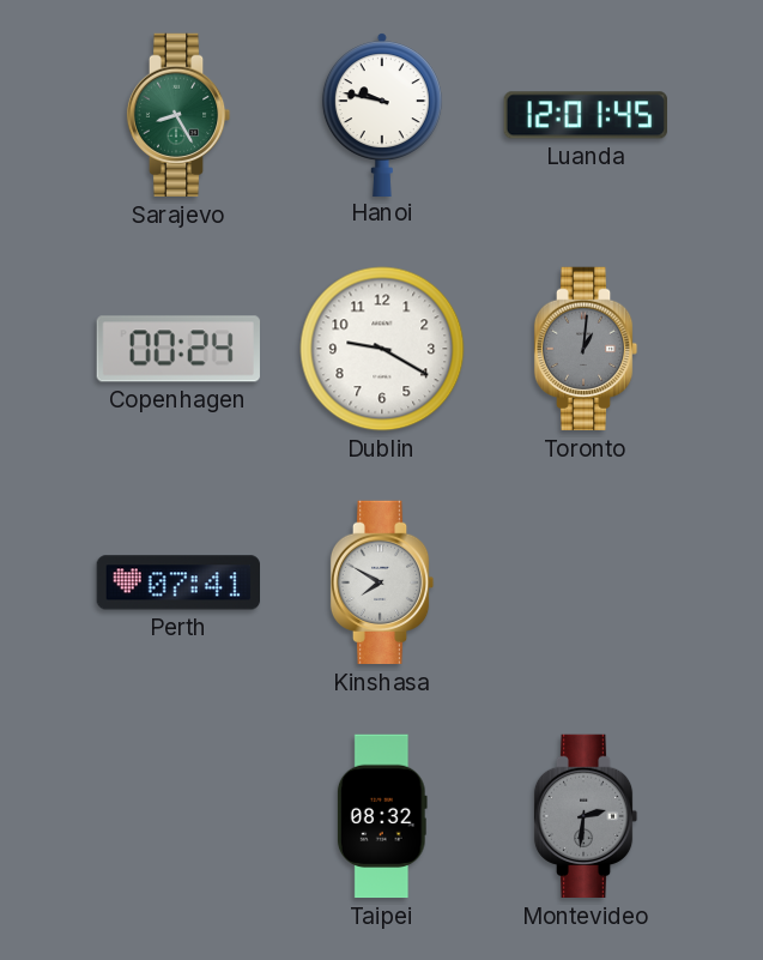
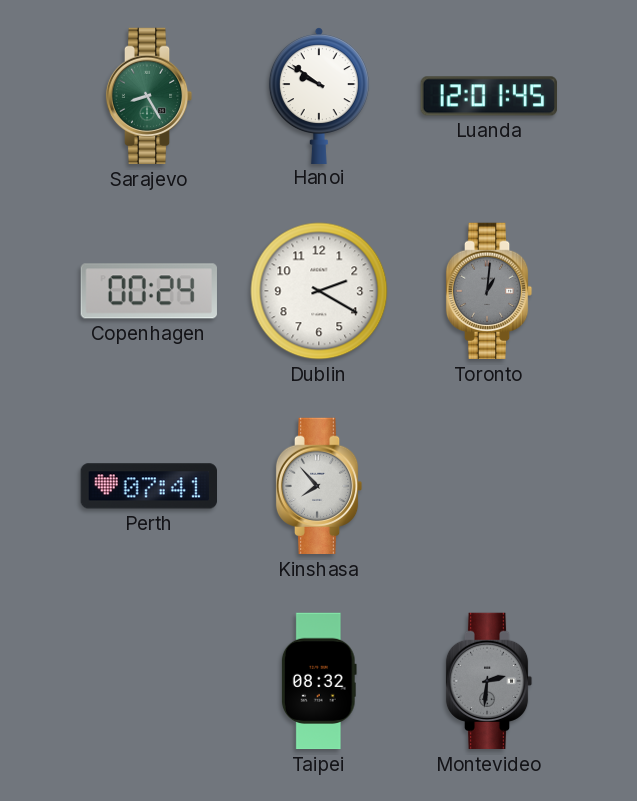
Hanoi: 9:47 -> 9:51
Dublin: 9:20 -> 2:20
Kinshasa: 7:50 -> 7:53
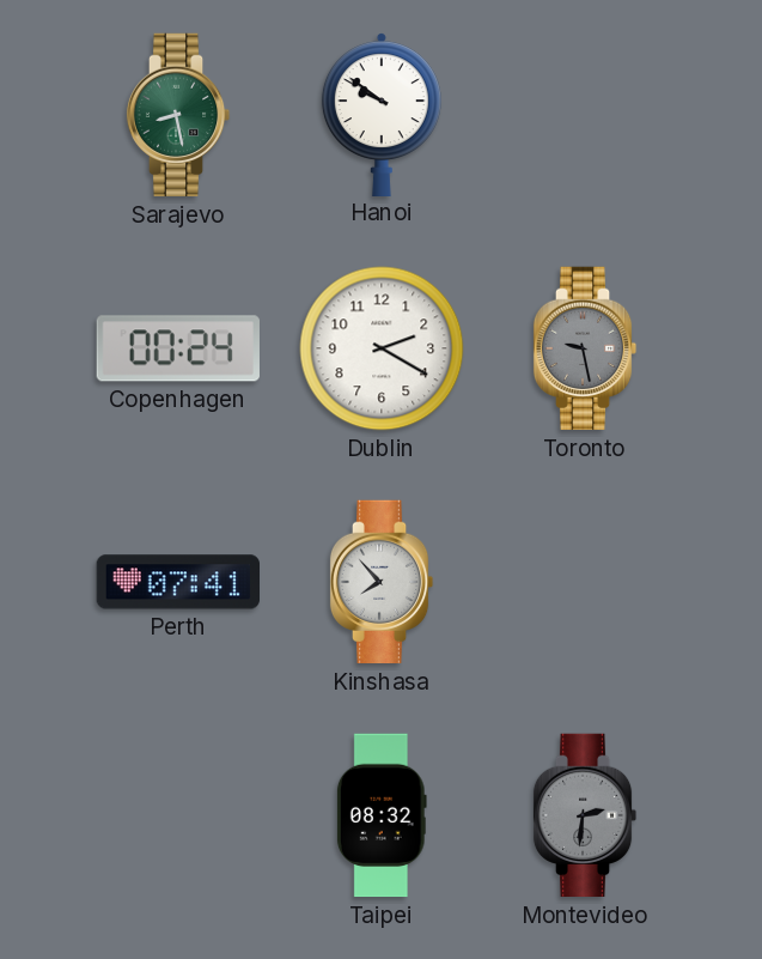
Sarajevo: 8:25 -> 8:28
Luanda: 12:01 -> none
Toronto: 1:01 -> 9:28
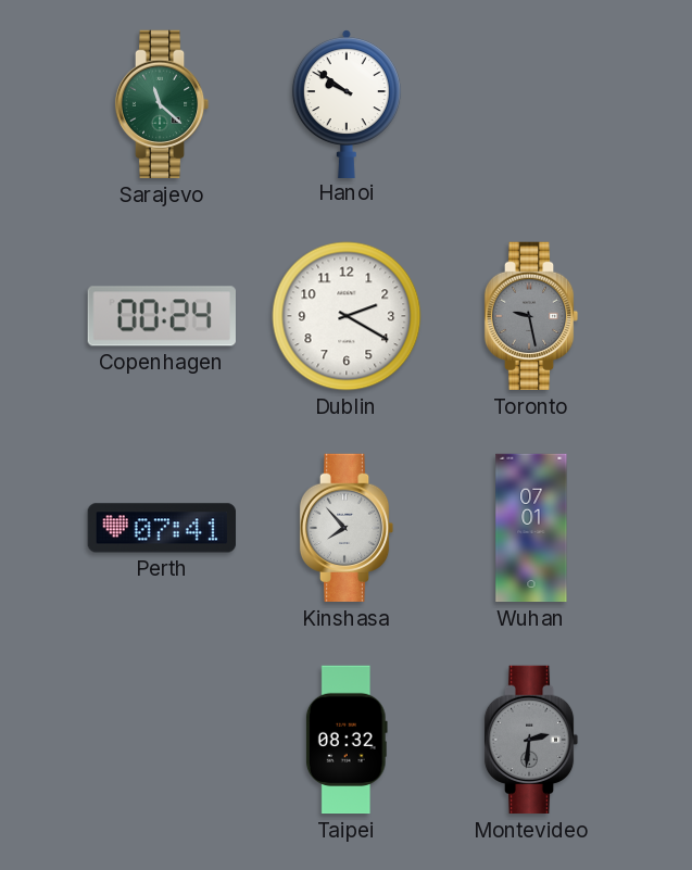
Sarajevo: 8:28 -> 11:22
Wuhan: none -> 07:01
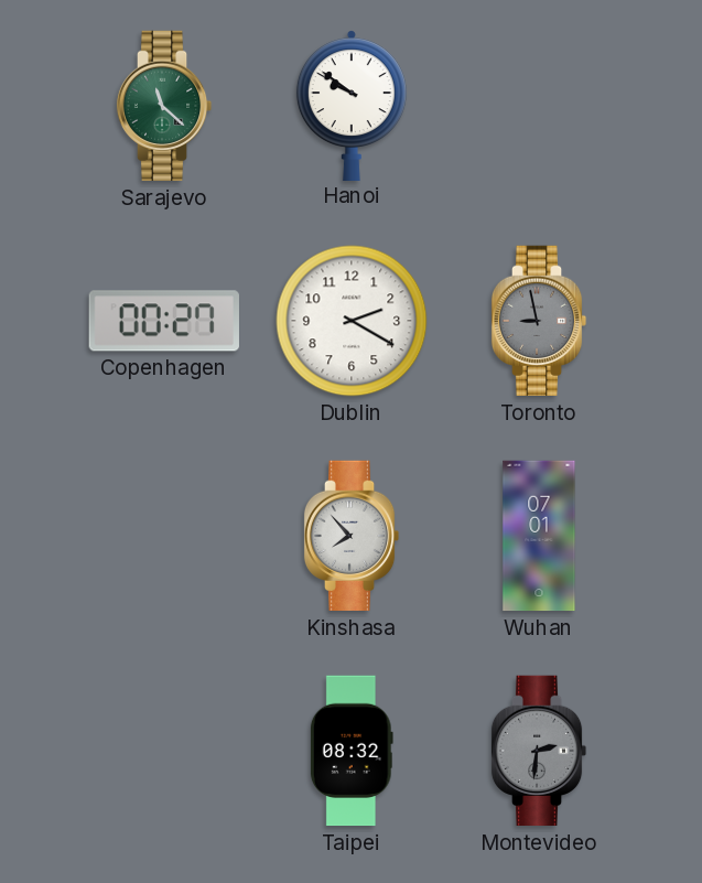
Copenhagen: 00:24 -> 00:27
Toronto: 9:28 -> 8:58
Perth: 07:41 -> none
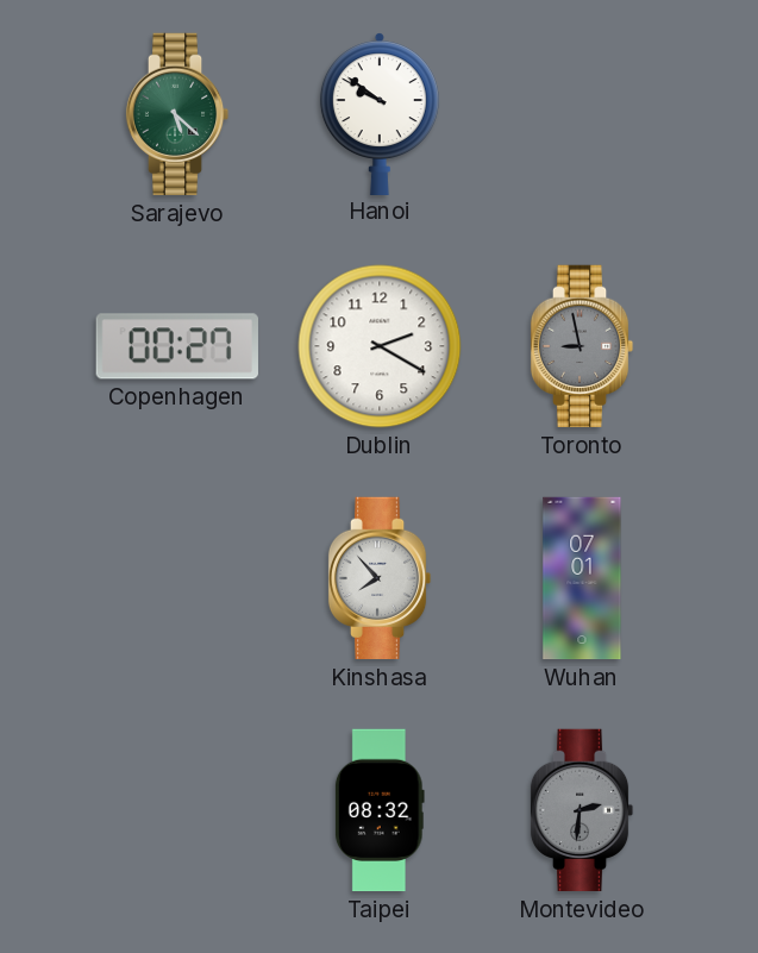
Sarajevo: 11:22 -> 5:22
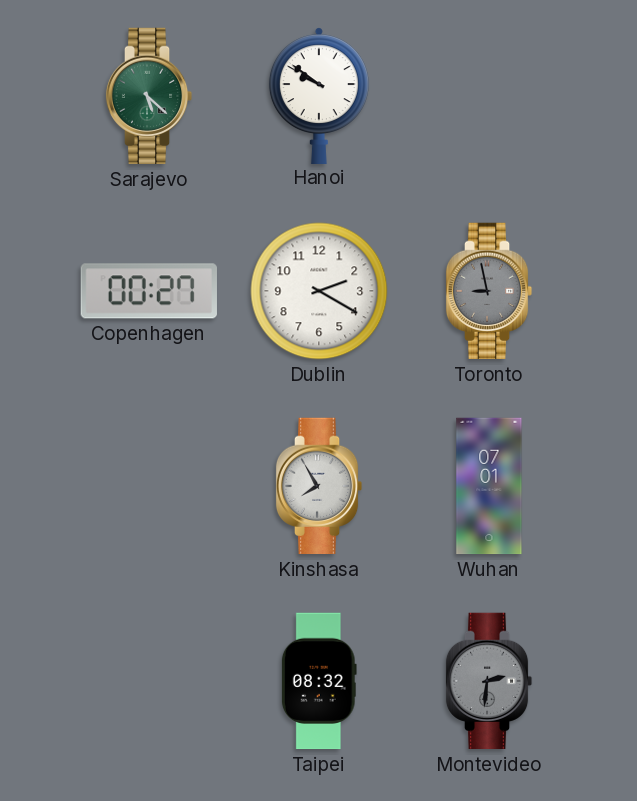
Kinshasa: 7:53 -> 7:55
